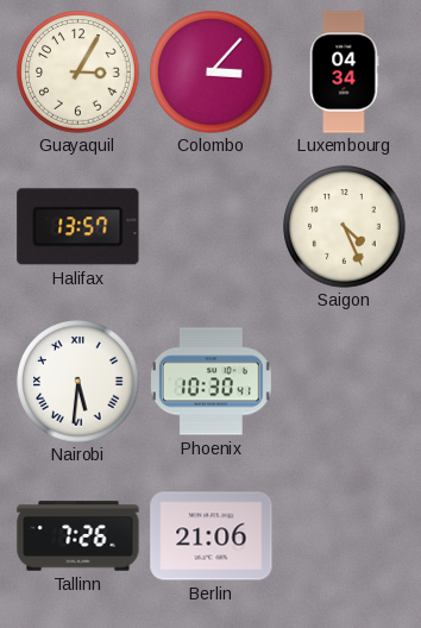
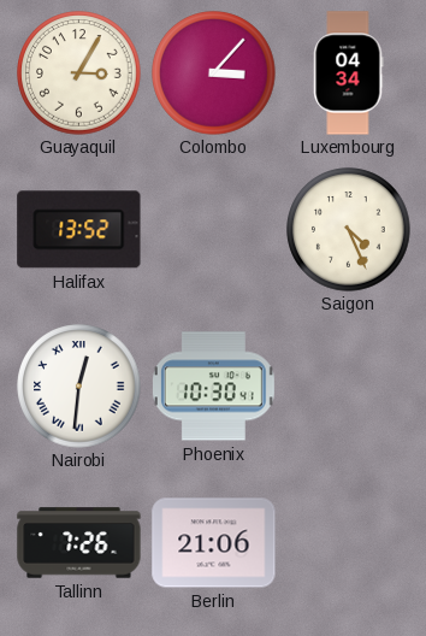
Halifax: 13:57 -> 13:52
Nairobi: 5:31 -> 12:31
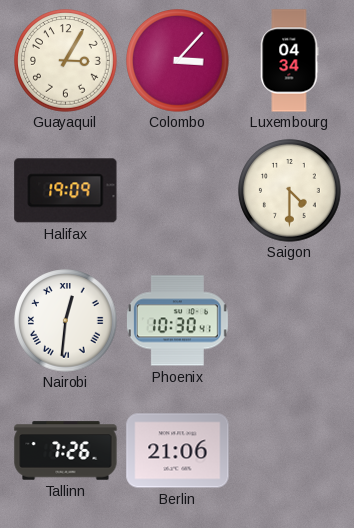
Halifax: 13:52 -> 19:09
Saigon: 4:26 -> 4:30
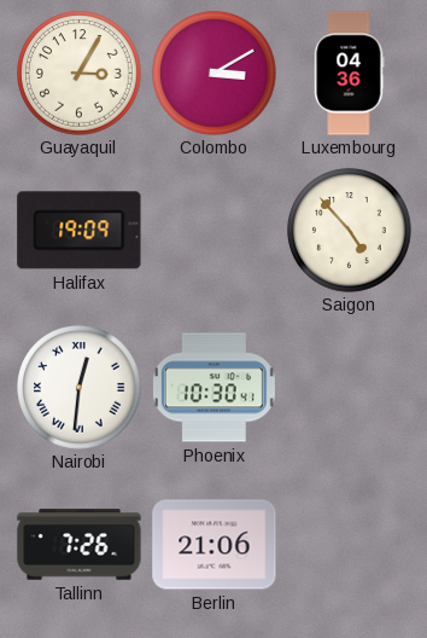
Colombo: 3:07 -> 3:10
Luxembourg: 04:34 -> 04:36
Saigon: 4:30 -> 4:53
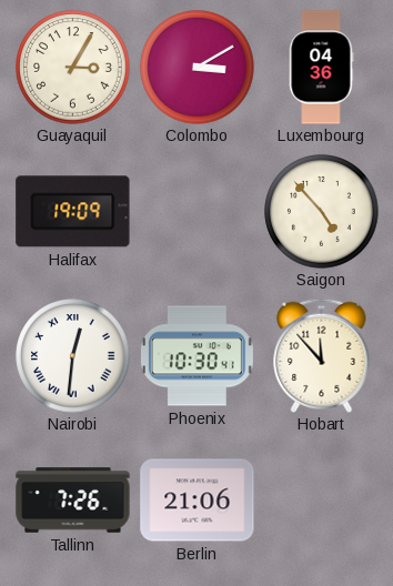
Hobart: none -> 11:53
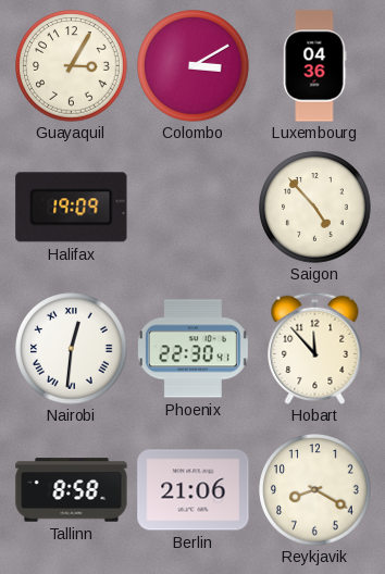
Phoenix: 10:30 -> 22:30
Tallinn: 7:26 -> 8:58
Reykjavik: none -> 8:20
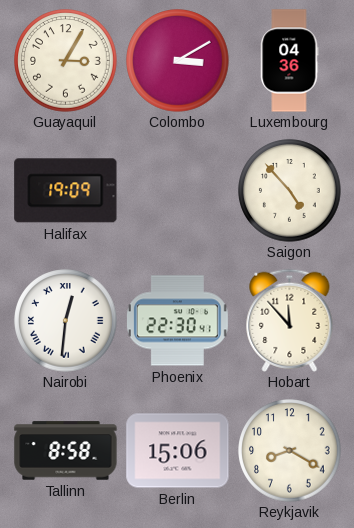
Berlin: 21:06 -> 15:06
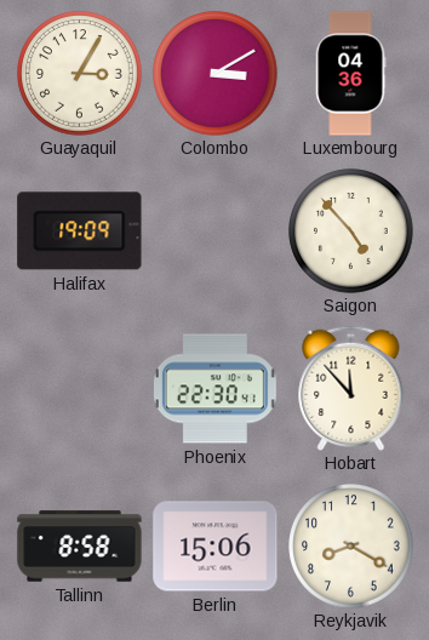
Nairobi: 12:31 -> none
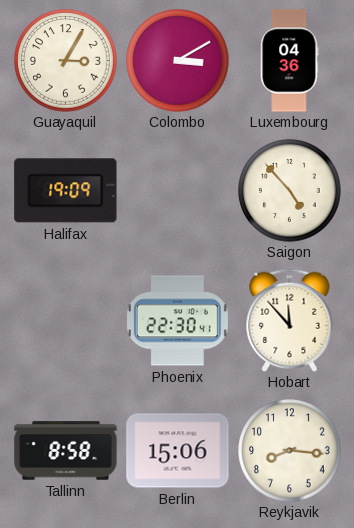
Reykjavik: 8:20 -> 8:16
